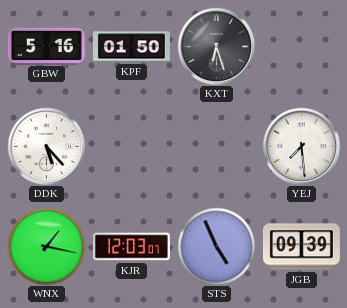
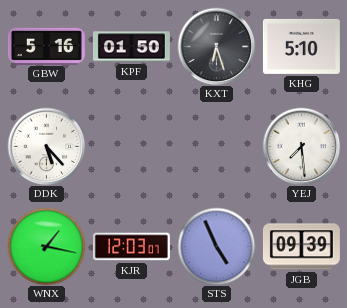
KHG: none -> 5:10
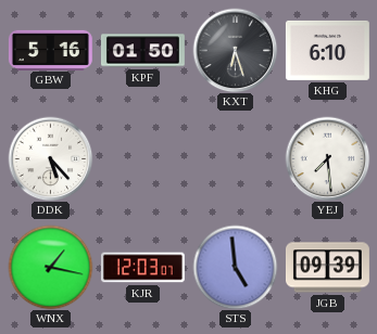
KHG: 5:10 -> 6:10
STS: 4:56 -> 4:59
